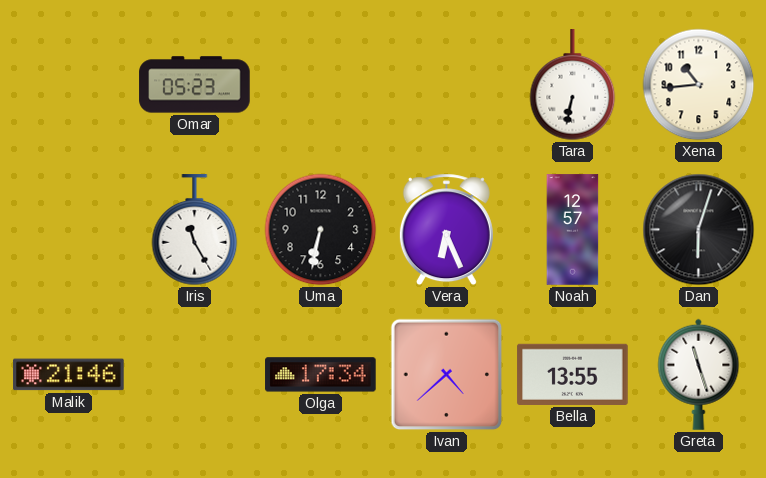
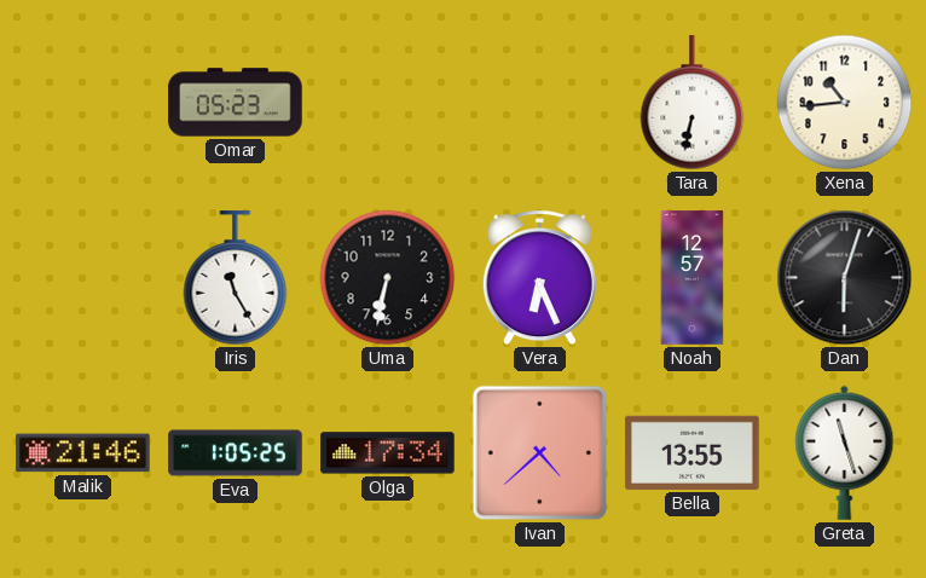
Eva: none -> 1:05
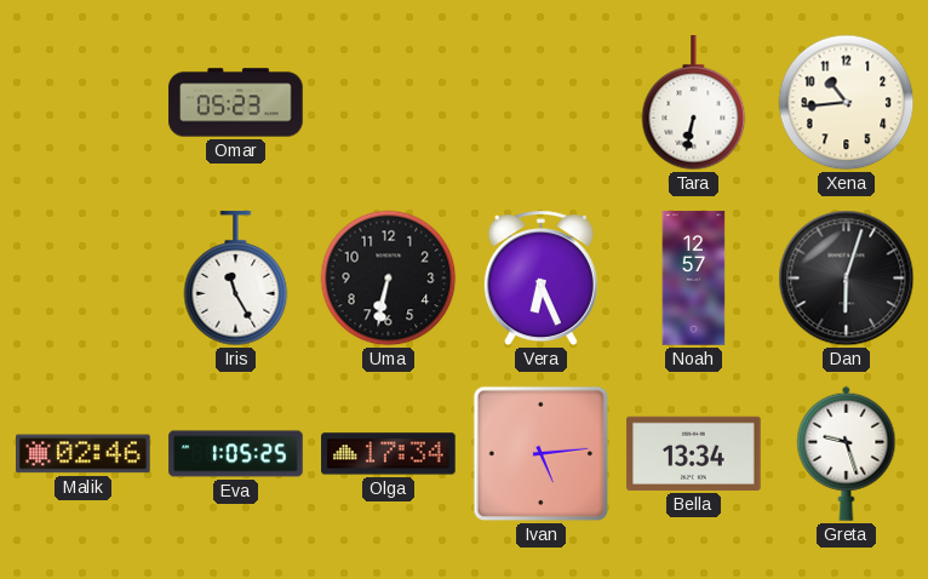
Malik: 21:46 -> 02:46
Ivan: 4:38 -> 5:14
Bella: 13:55 -> 13:34
Greta: 11:27 -> 9:27
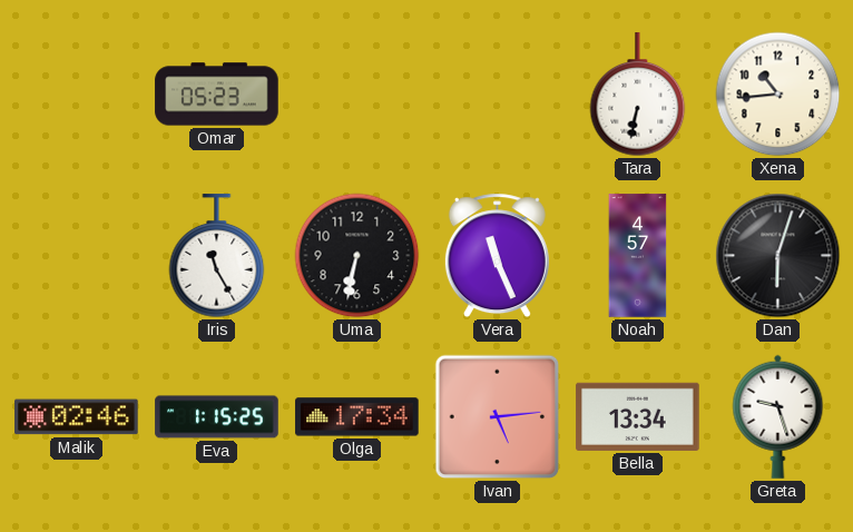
Vera: 6:26 -> 11:26
Noah: 12:57 -> 4:57
Eva: 1:05 -> 1:15
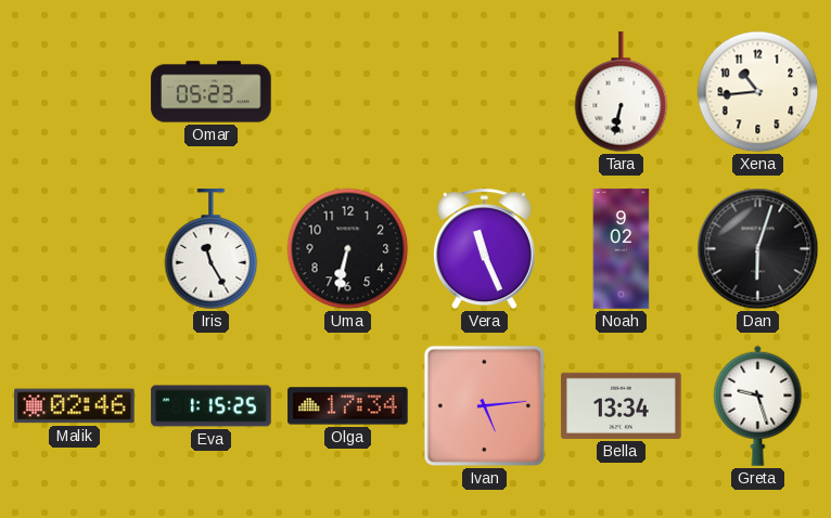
Noah: 4:57 -> 9:02
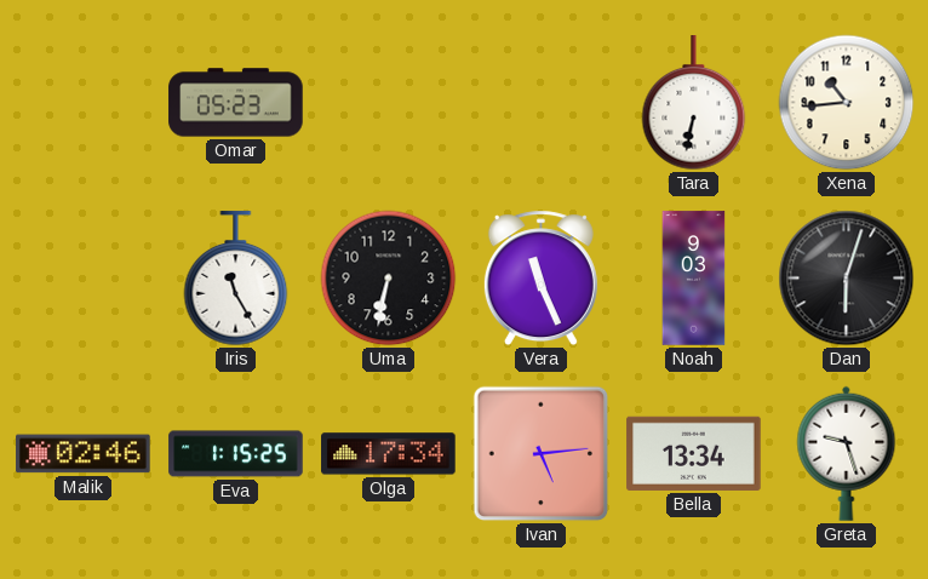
Noah: 9:02 -> 9:03
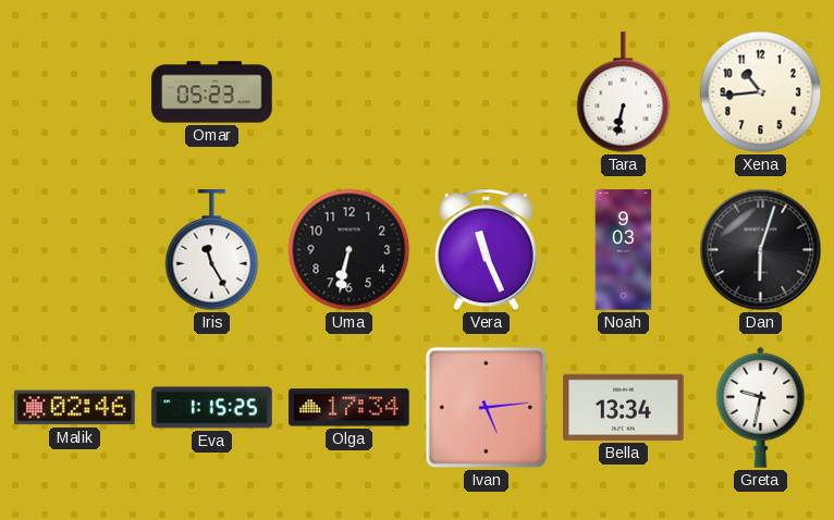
Greta: 9:27 -> 9:32
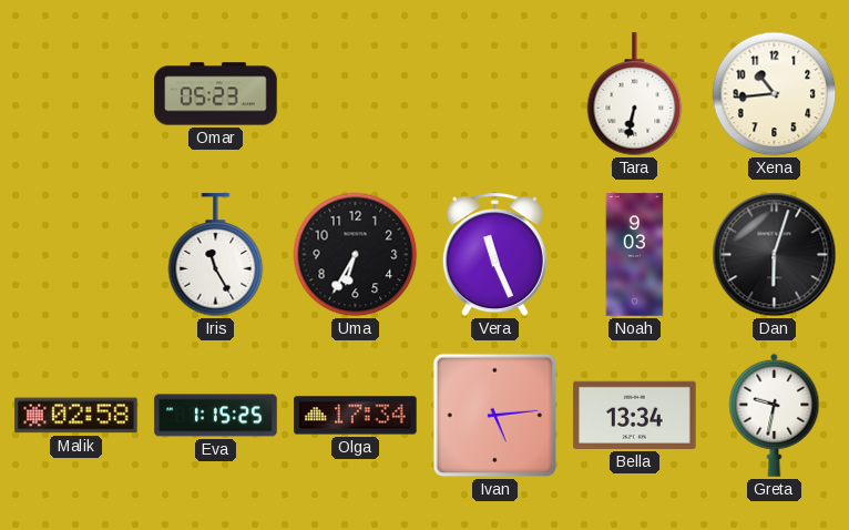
Uma: 6:32 -> 6:35
Malik: 02:46 -> 02:58
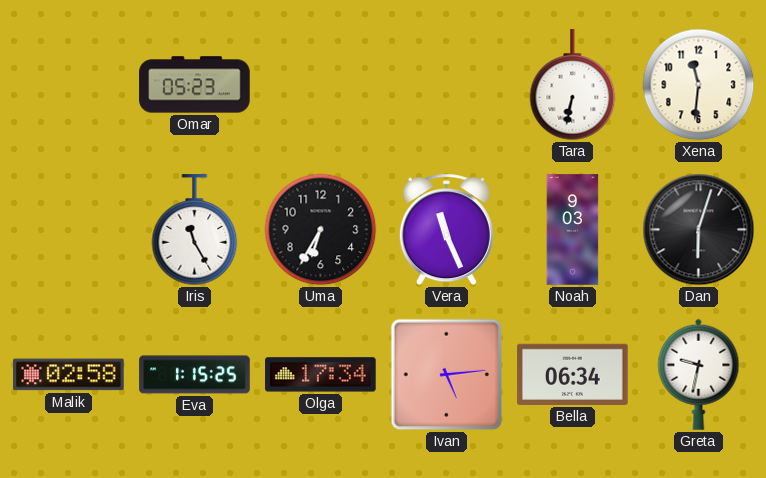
Xena: 10:44 -> 11:31
Bella: 13:34 -> 06:34
